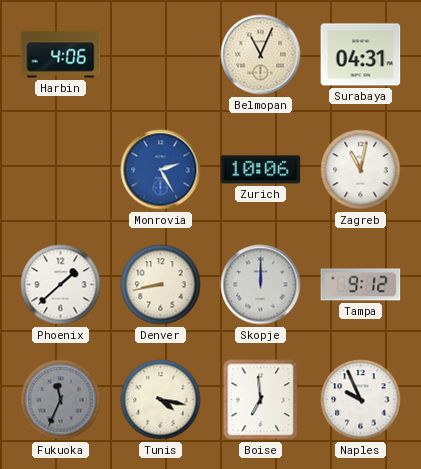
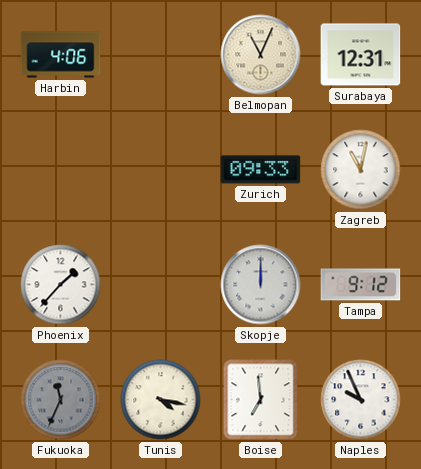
Surabaya: 04:31 -> 12:31
Monrovia: 2:25 -> none
Zurich: 10:06 -> 09:33
Phoenix: 1:38 -> 1:37
Denver: 8:43 -> none
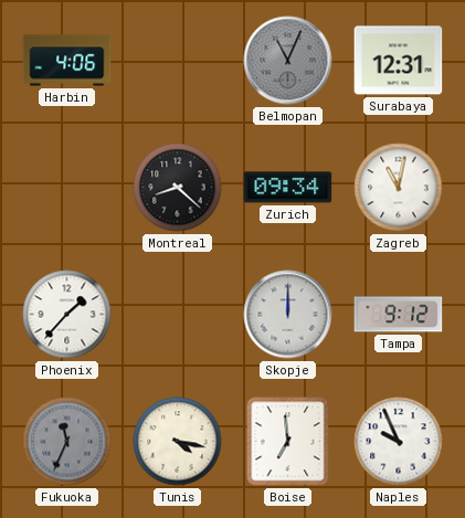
Belmopan dial: cream -> grey
Montreal: none -> 8:22
Zurich: 09:33 -> 09:34
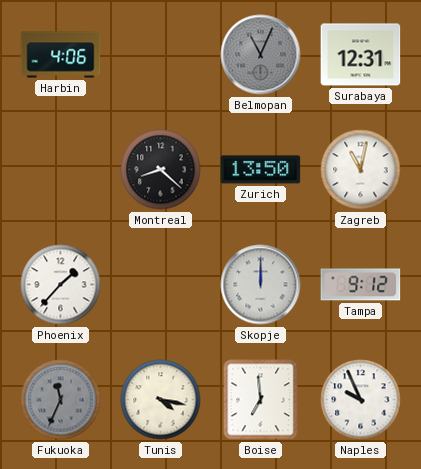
Zurich: 09:34 -> 13:50
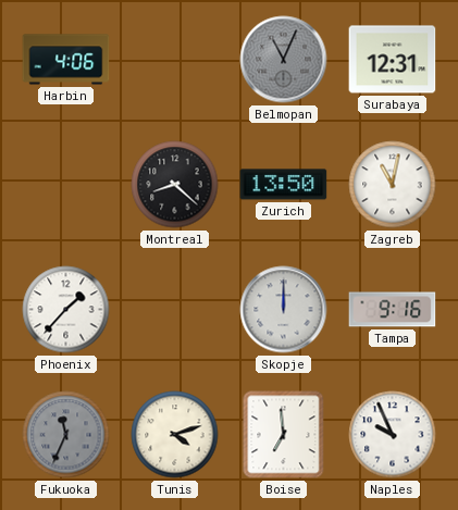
Tampa: 9:12 -> 9:16
Tunis: 4:17 -> 4:12
